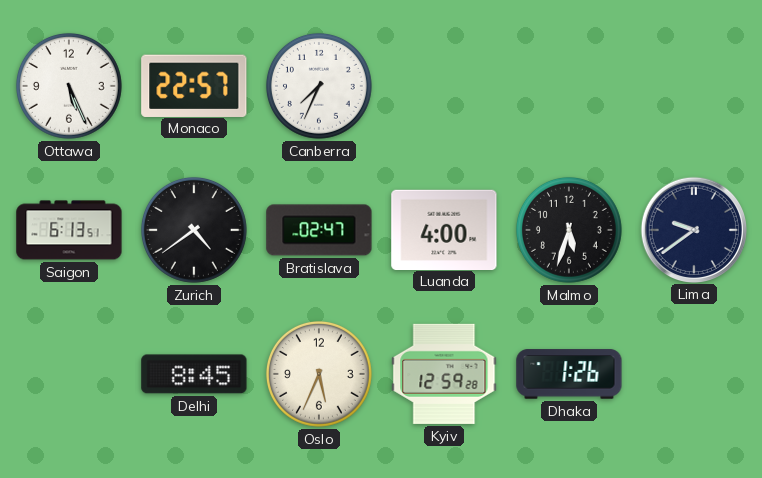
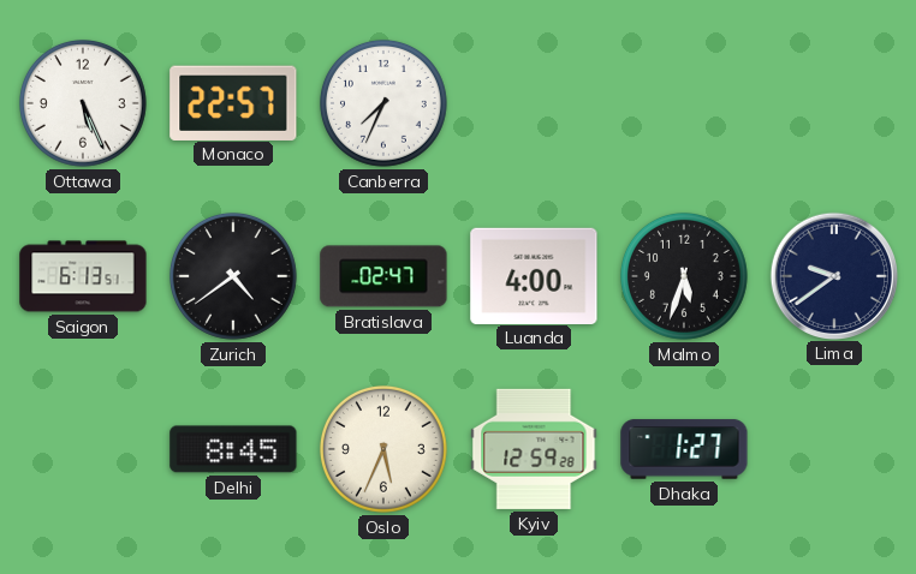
Dhaka: 1:26 -> 1:27
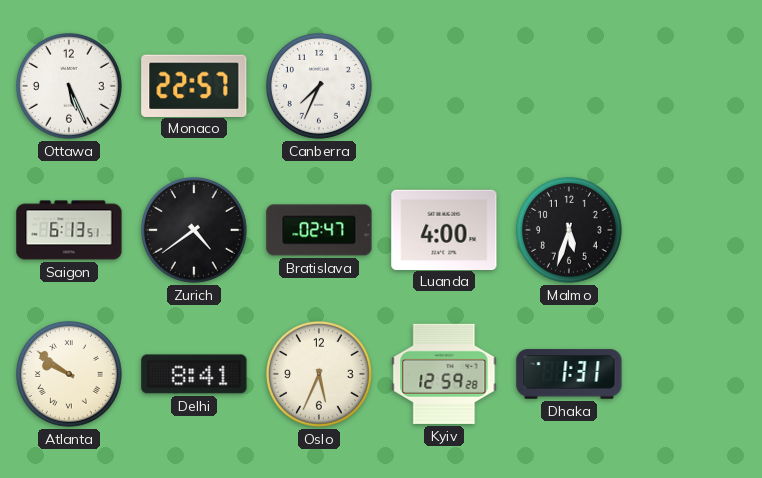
Lima: 9:39 -> none
Atlanta: none -> 9:51
Delhi: 8:45 -> 8:41
Dhaka: 1:27 -> 1:31
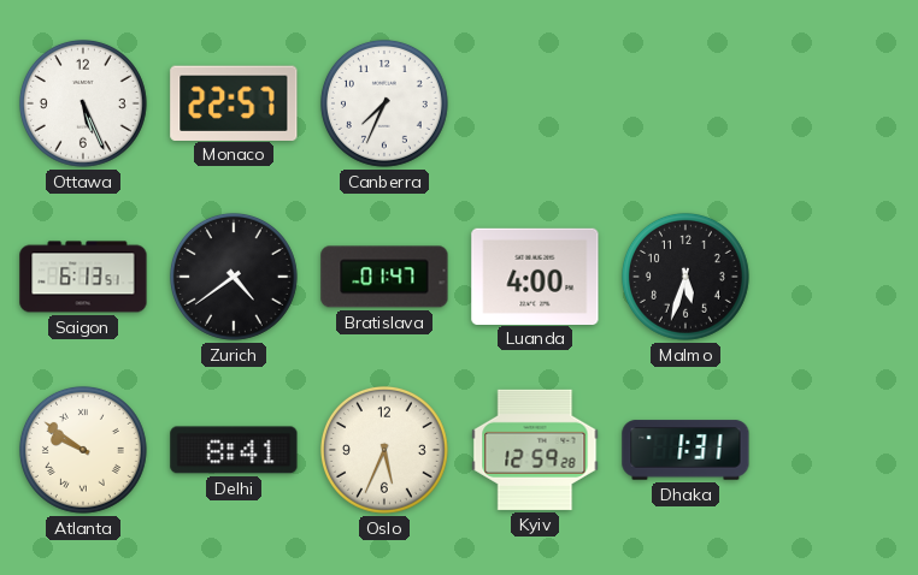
Bratislava: 02:47 -> 01:47
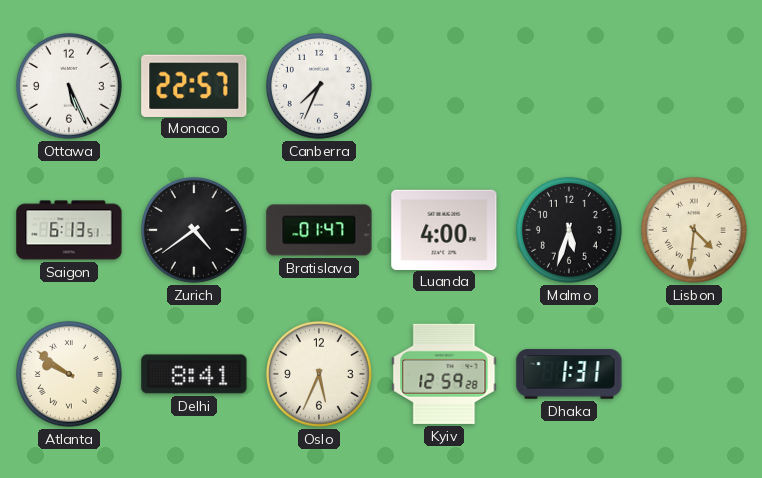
Lisbon: none -> 4:31
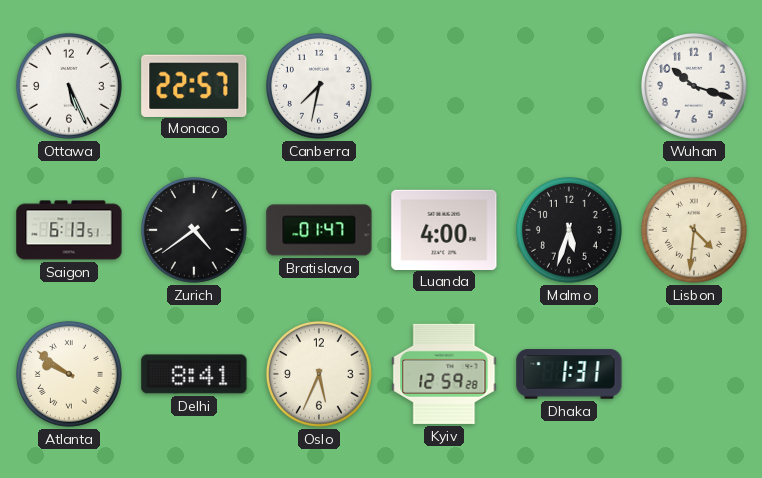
Canberra: 7:34 -> 7:32
Wuhan: none -> 10:18
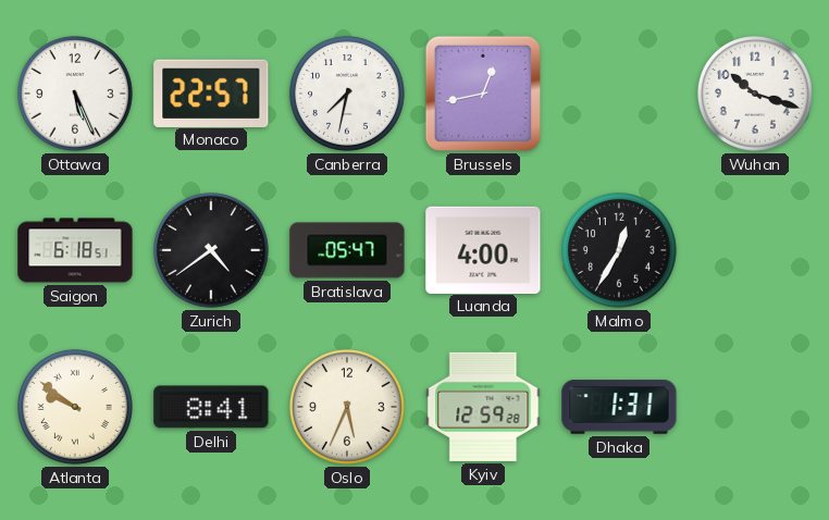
Brussels: none -> 12:43
Saigon: 6:13 -> 6:18
Bratislava: 01:47 -> 05:47
Malmo: 5:33 -> 12:35
Lisbon: 4:31 -> none
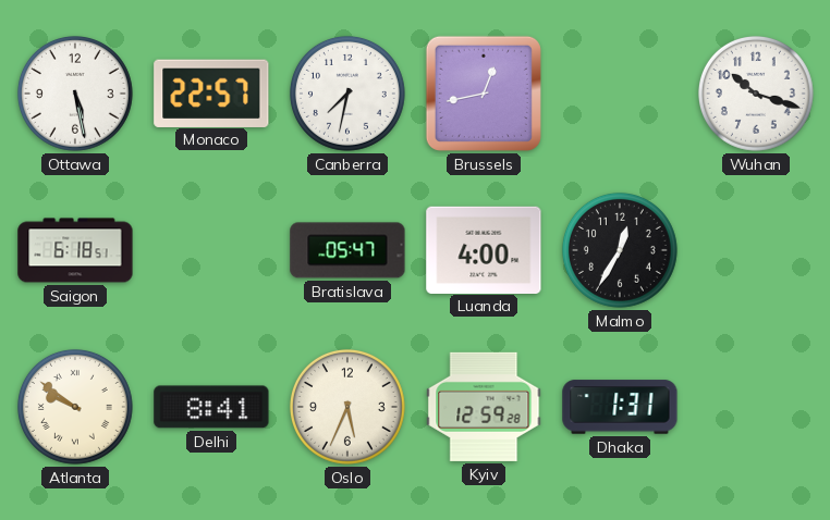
Ottawa: 5:26 -> 5:28
Zurich: 4:39 -> none
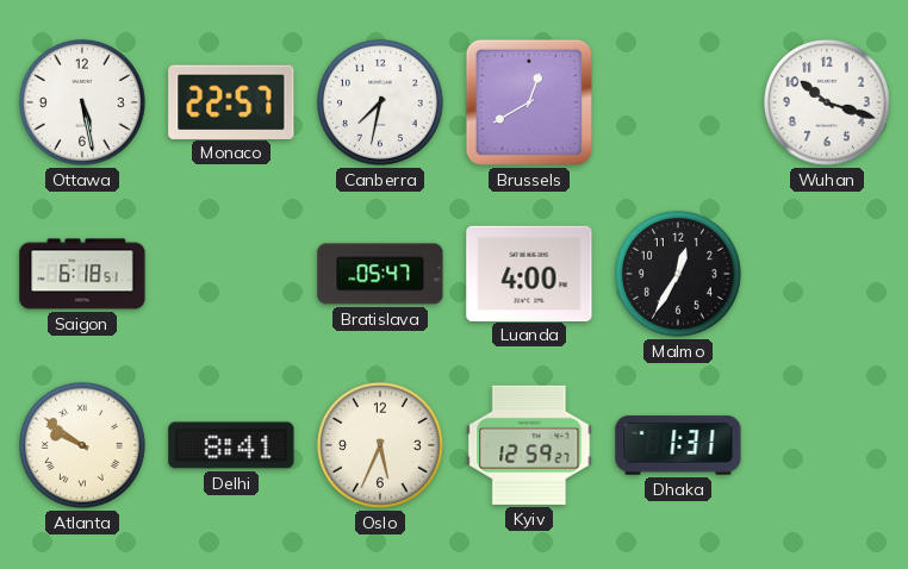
Brussels: 12:43 -> 12:40
Kyiv: 12:59:28 -> 12:59:27
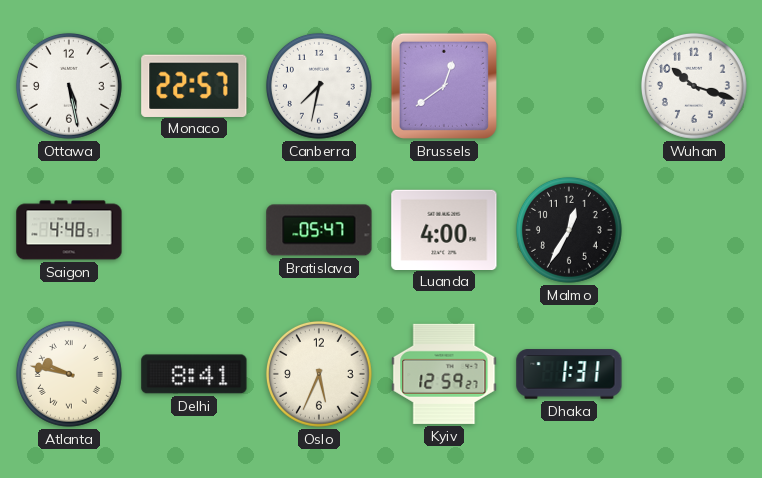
Brussels: 12:40 -> 12:39
Saigon: 6:18 -> 4:48
Atlanta: 9:51 -> 9:47
